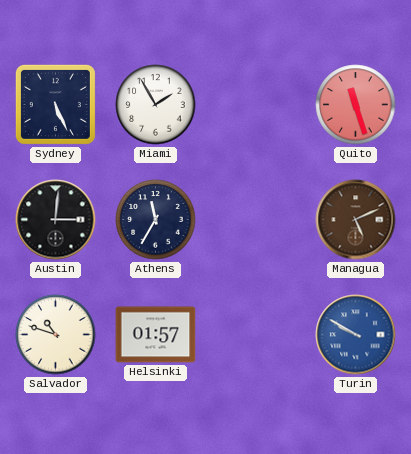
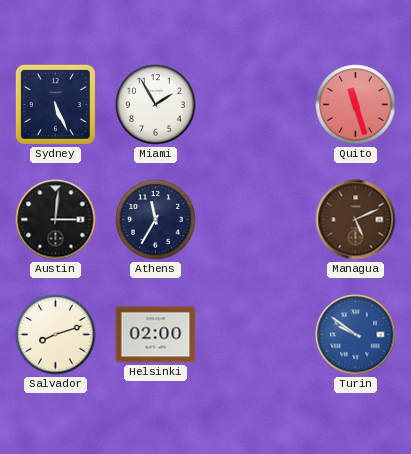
Salvador: 10:48 -> 8:12
Helsinki: 01:57 -> 02:00
Turin: 9:50 -> 9:51
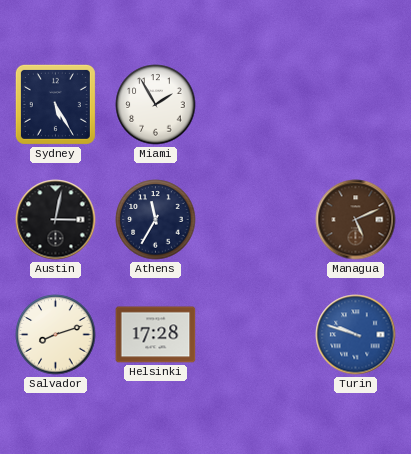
Sydney: 5:26 -> 5:25
Quito: 11:27 -> none
Austin: 3:01 -> 3:02
Helsinki: 02:00 -> 17:28
Turin: 9:51 -> 9:48
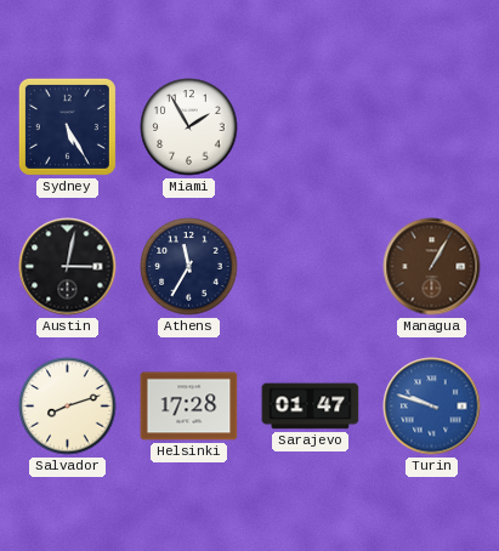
Managua: 5:11 -> 1:05
Sarajevo: none -> 01:47
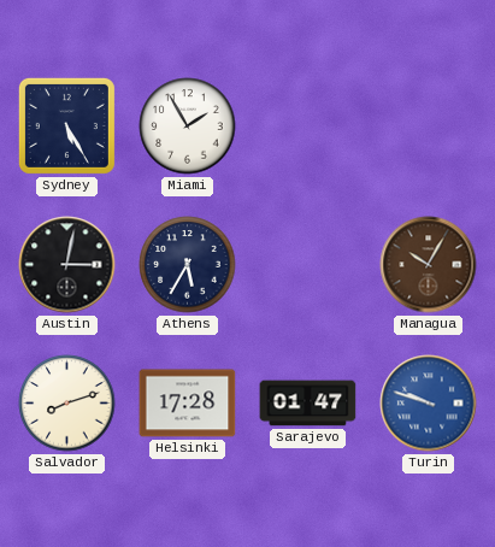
Athens: 11:35 -> 5:35
Managua: 1:05 -> 10:05
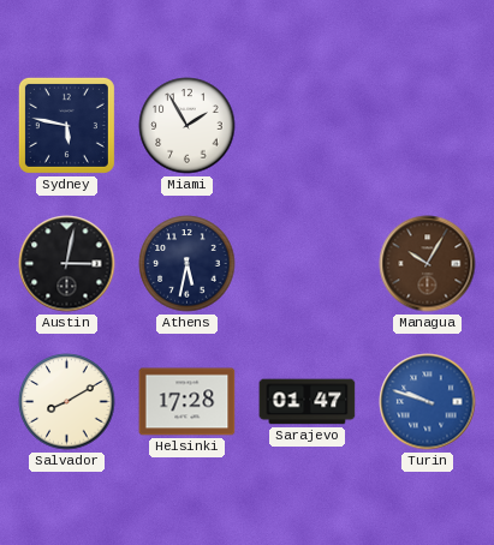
Sydney: 5:25 -> 5:47
Athens: 5:35 -> 5:32
Salvador: 8:12 -> 8:10
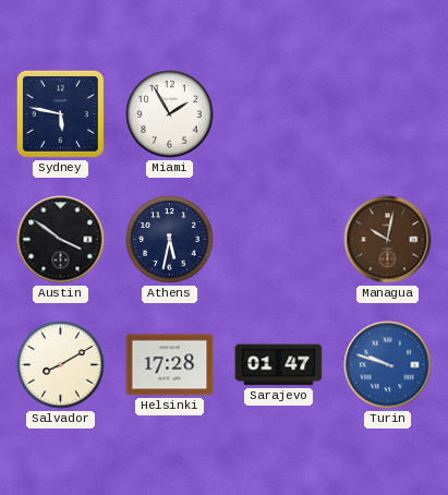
Austin: 3:02 -> 3:51
Managua: 10:05 -> 10:02
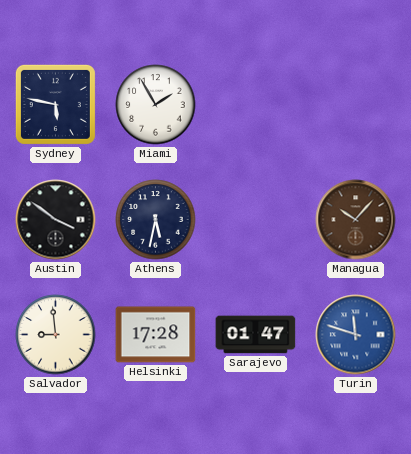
Managua: 10:02 -> 10:07
Salvador: 8:10 -> 8:59
Turin: 9:48 -> 11:48
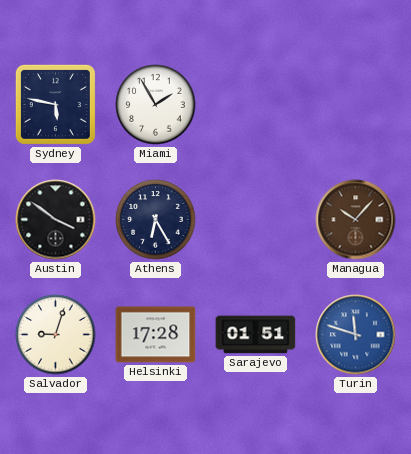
Athens: 5:32 -> 6:25
Salvador: 8:59 -> 9:03
Sarajevo: 01:47 -> 01:51
